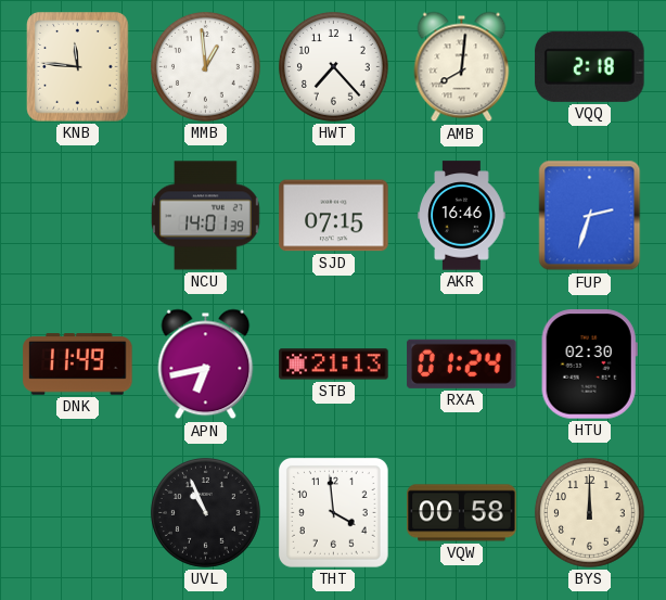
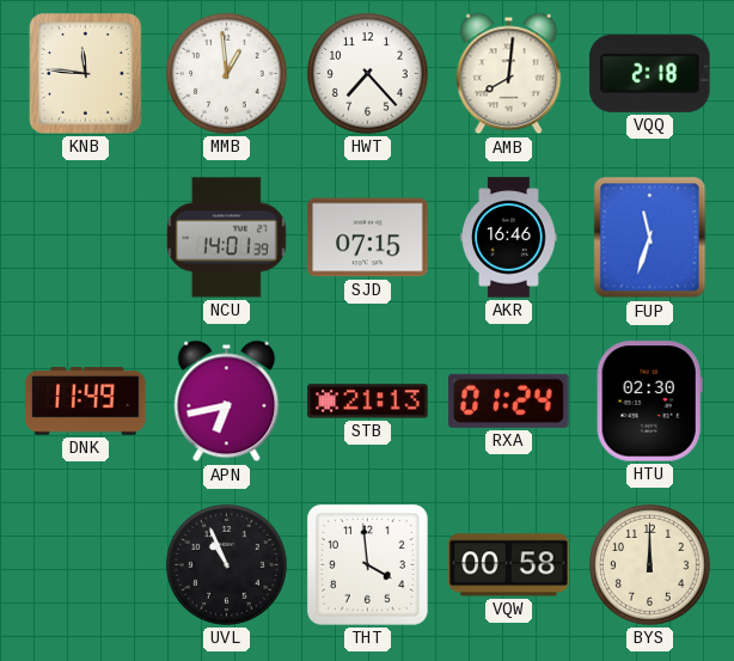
FUP: 2:33 -> 11:33
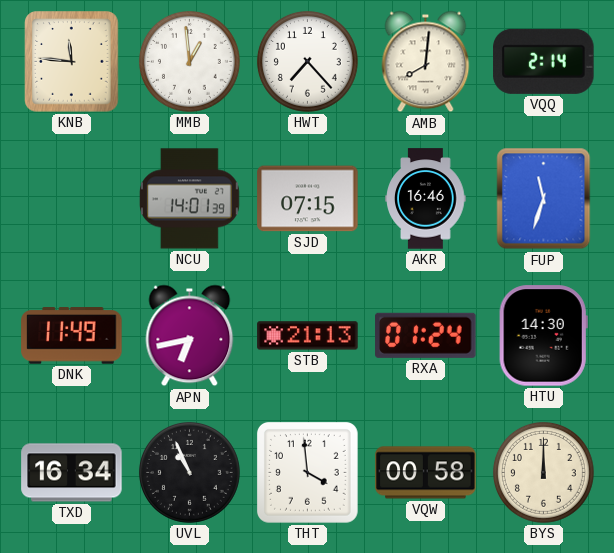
VQQ: 2:18 -> 2:14
HTU: 02:30 -> 14:30
TXD: none -> 16:34
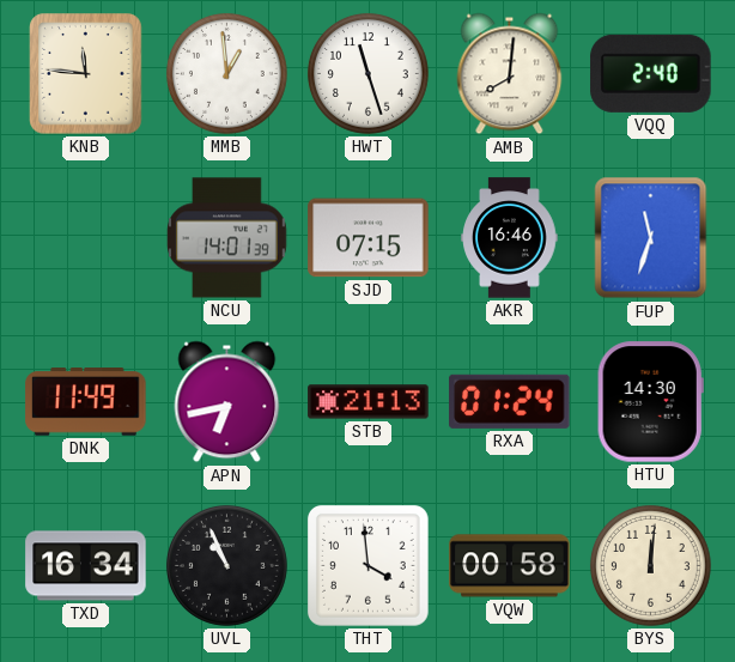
HWT: 7:23 -> 11:27
VQQ: 2:14 -> 2:40
BYS: 12:00 -> 12:01
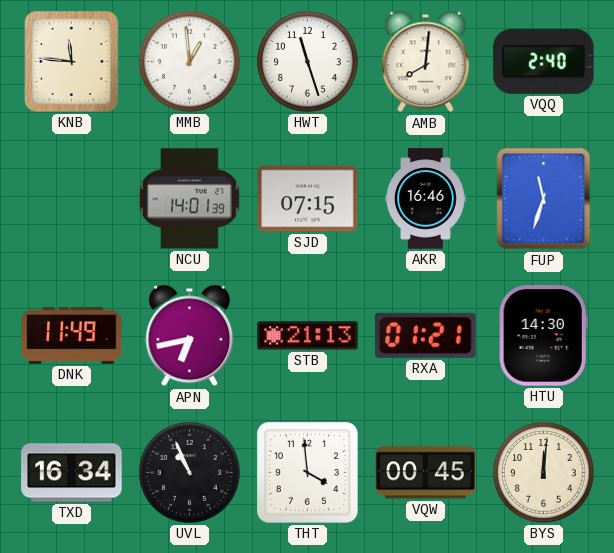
RXA: 01:24 -> 01:21
VQW: 00:58 -> 00:45
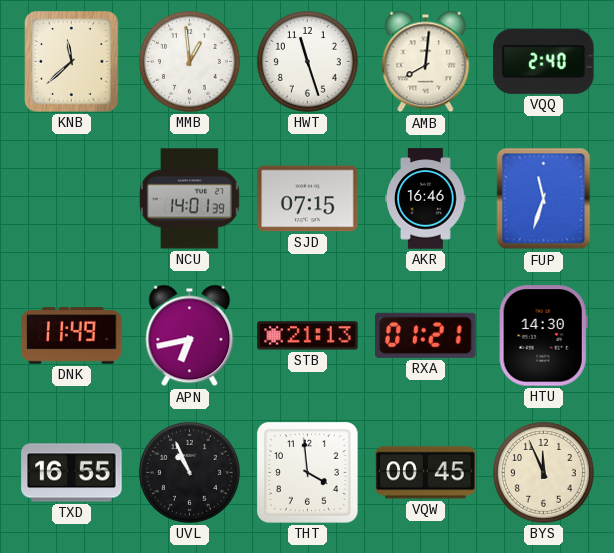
KNB: 11:46 -> 11:38
TXD: 16:34 -> 16:55
BYS: 12:01 -> 11:56
